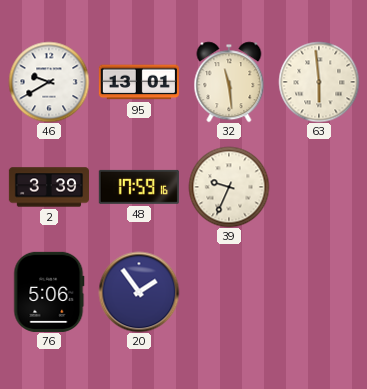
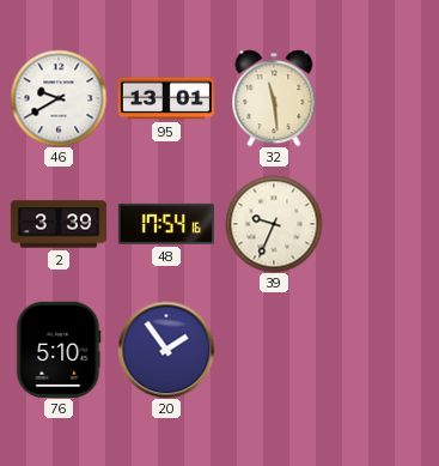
63: 5:59 -> none
48: 17:59 -> 17:54
76: 5:06 -> 5:10
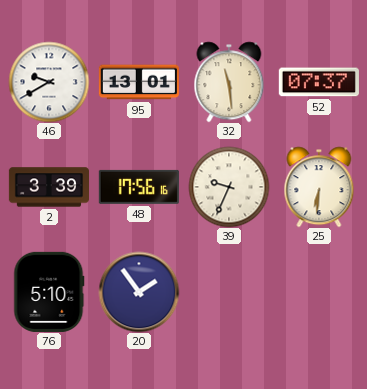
52: none -> 07:37
48: 17:54 -> 17:56
25: none -> 6:31
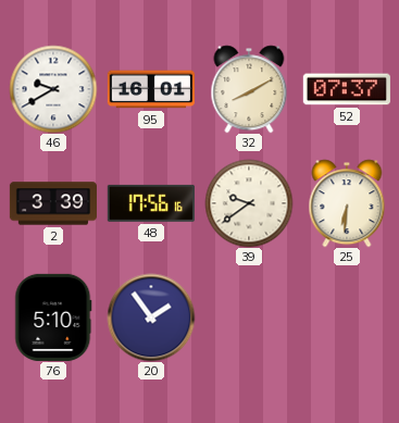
95: 13:01 -> 16:01
32: 11:29 -> 8:10
39: 9:34 -> 9:39
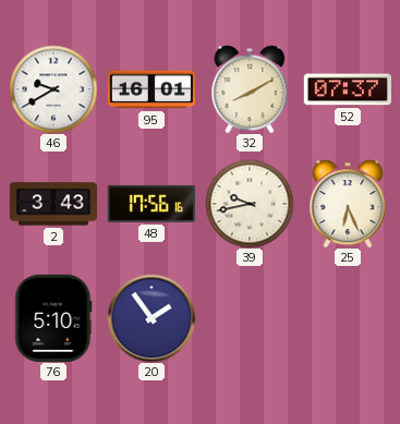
2: 3:39 -> 3:43
39: 9:39 -> 9:43
25: 6:31 -> 6:26
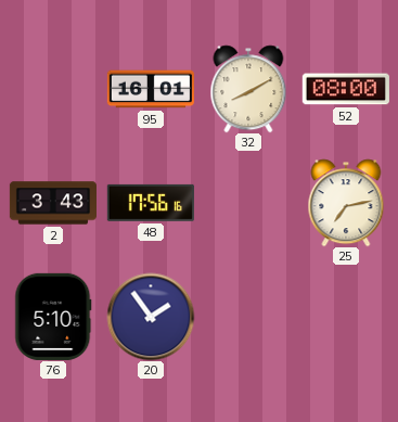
46: 9:40 -> none
52: 07:37 -> 08:00
39: 9:43 -> none
25: 6:26 -> 7:13
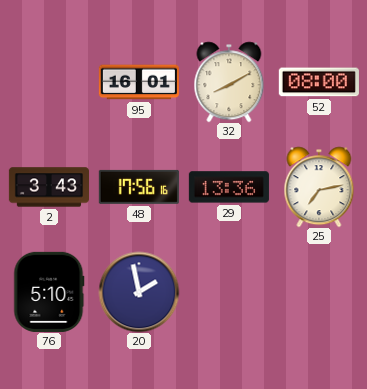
29: none -> 13:36
20: 1:54 -> 1:58
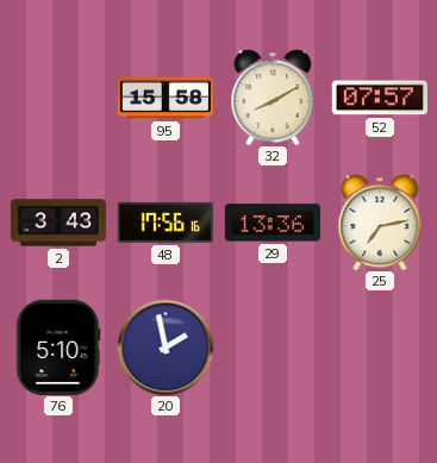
95: 16:01 -> 15:58
52: 08:00 -> 07:57
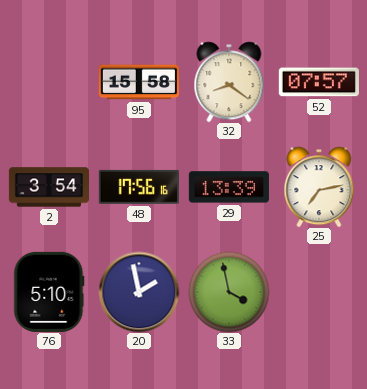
32: 8:10 -> 8:21
2: 3:43 -> 3:54
29: 13:36 -> 13:39
33: none -> 3:58
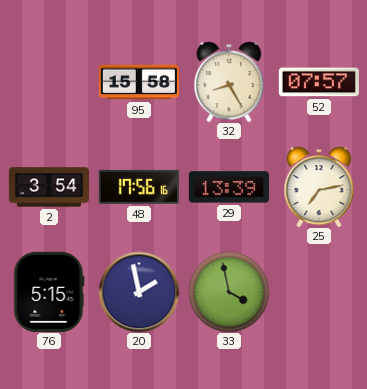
32: 8:21 -> 8:25
76: 5:10 -> 5:15
